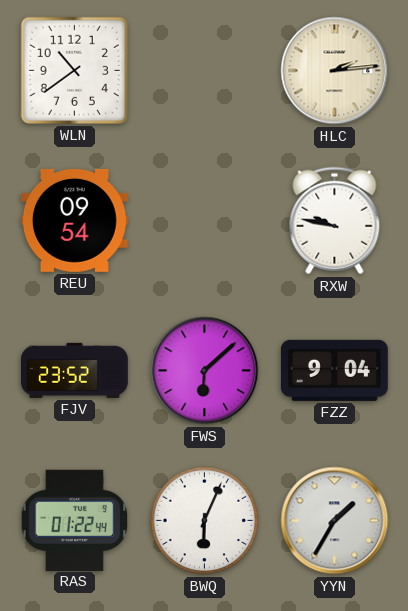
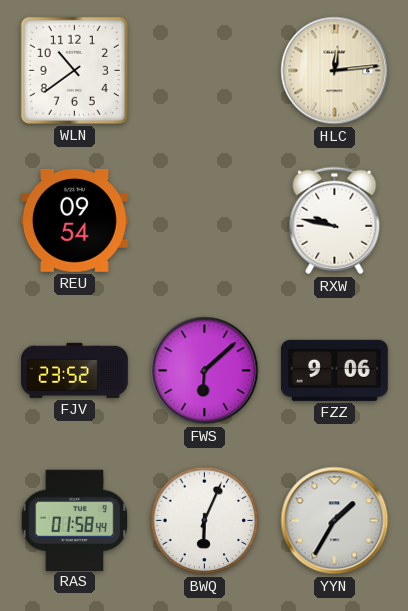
HLC: 2:14 -> 12:14
FZZ: 9:04 -> 9:06
RAS: 01:22 -> 01:58
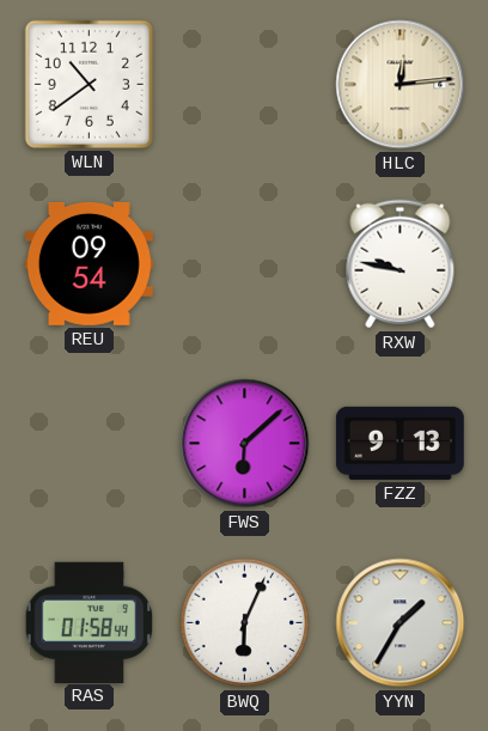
FJV: 23:52 -> none
FZZ: 9:06 -> 9:13
